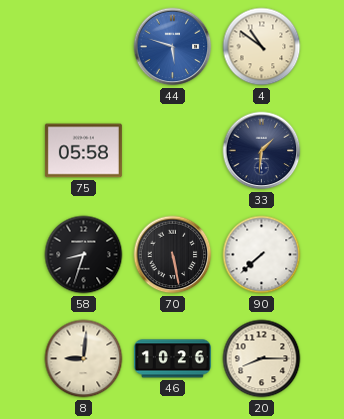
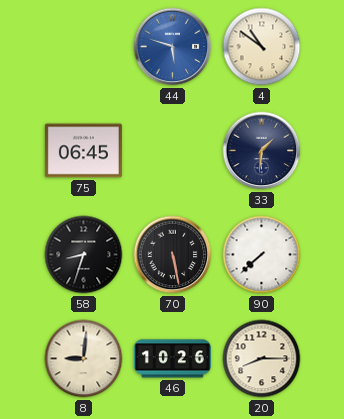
75: 05:58 -> 06:45
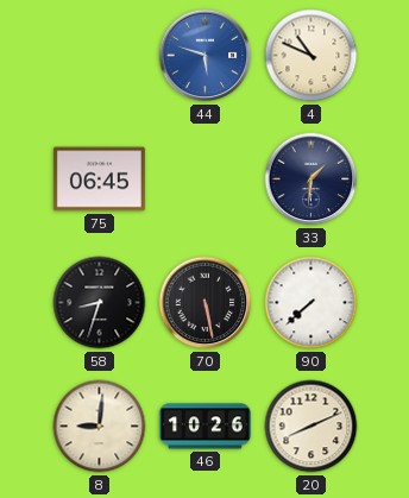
4: 10:51 -> 10:49
20: 8:15 -> 8:11
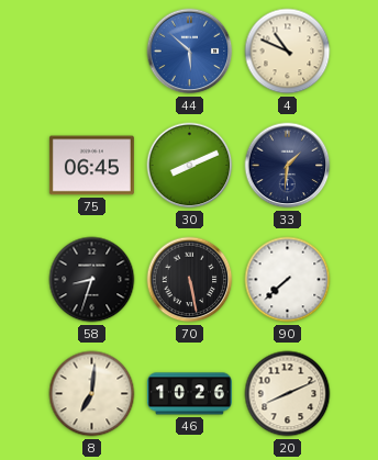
44: 5:48 -> 5:52
30: none -> 8:11
8: 9:01 -> 7:01
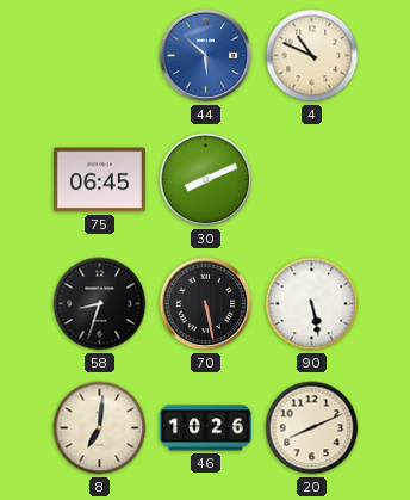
33: 1:31 -> none
90: 7:38 -> 5:28
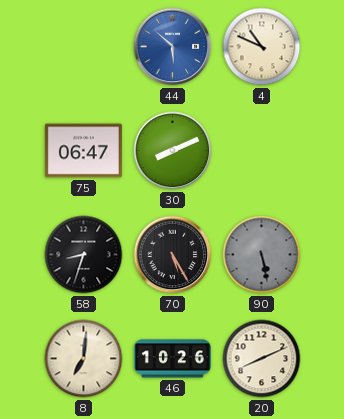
75: 06:45 -> 06:47
70: 5:28 -> 5:25
90 dial: white -> grey
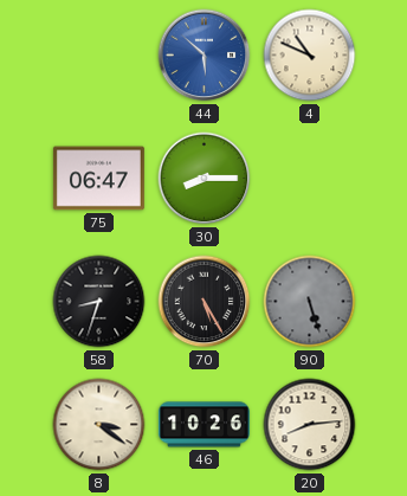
30: 8:11 -> 8:15
90: 5:28 -> 5:27
8: 7:01 -> 3:21
20: 8:11 -> 8:14
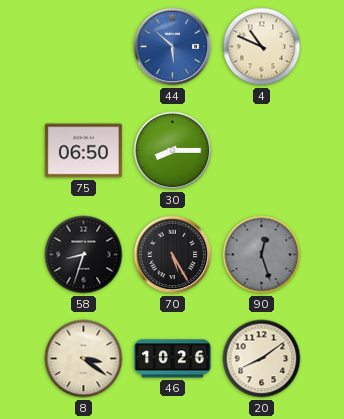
75: 06:47 -> 06:50
90: 5:27 -> 12:27
20: 8:14 -> 8:09
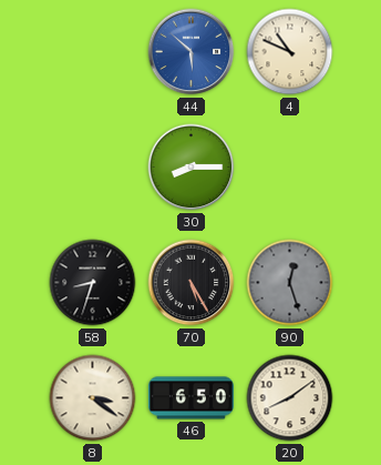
75: 06:50 -> none
46: 10:26 -> 6:50
